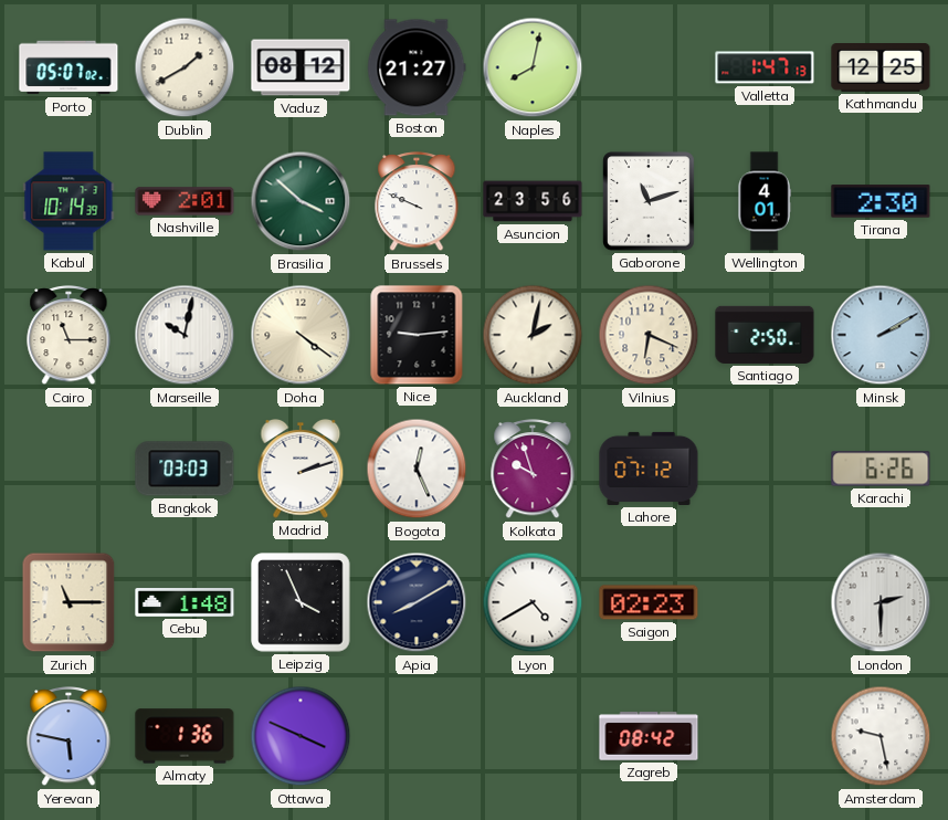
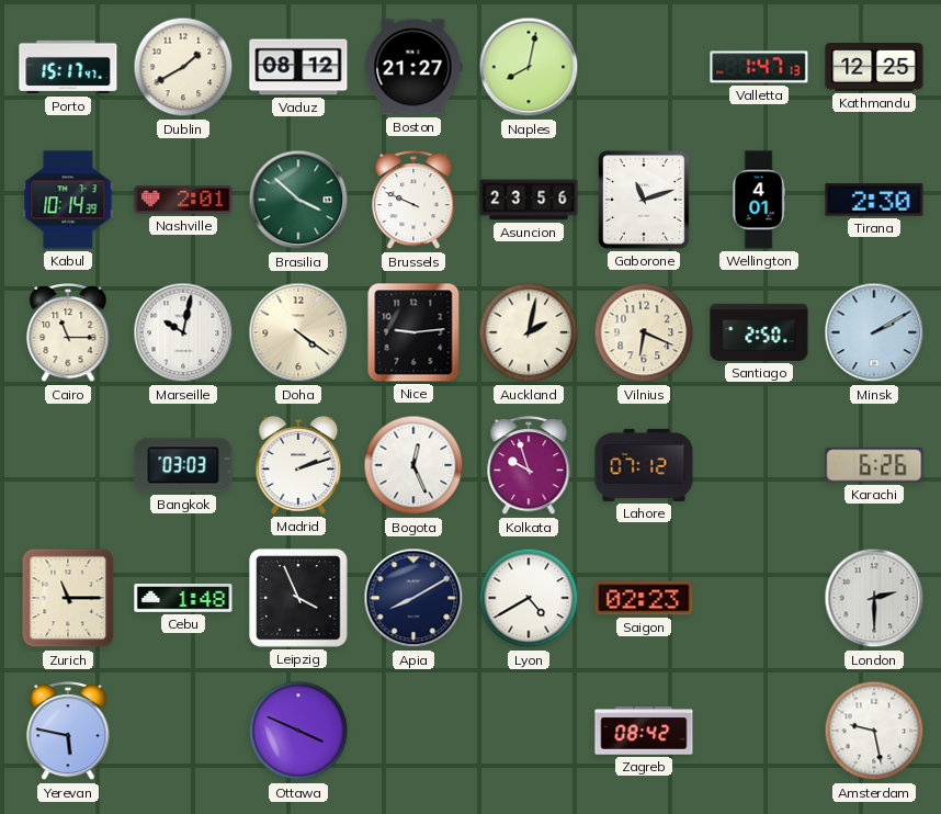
Porto: 05:07 -> 15:17
Almaty: 1:36 -> none
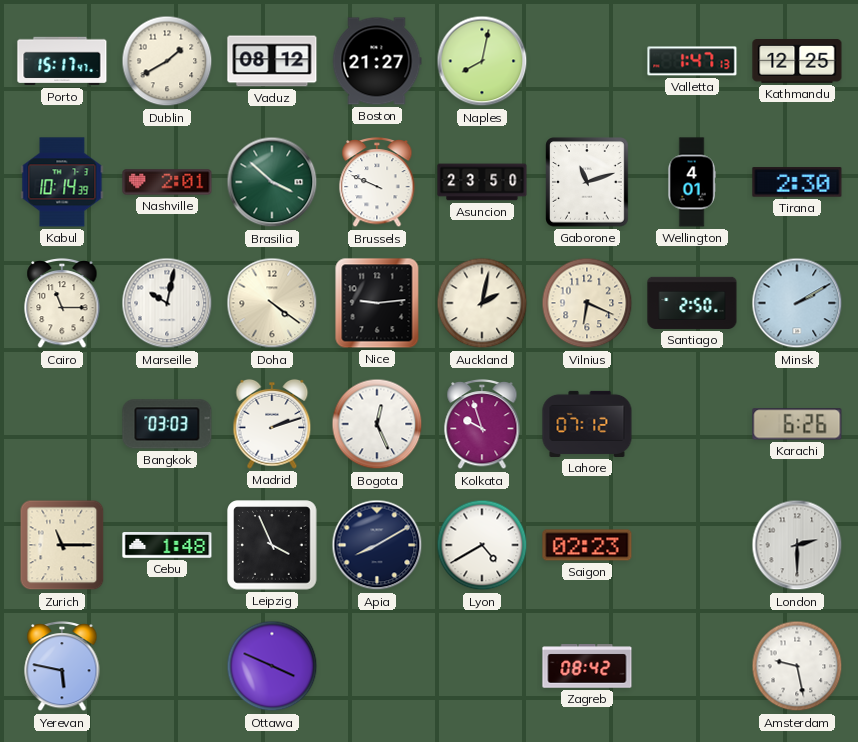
Asuncion: 23:56 -> 23:50
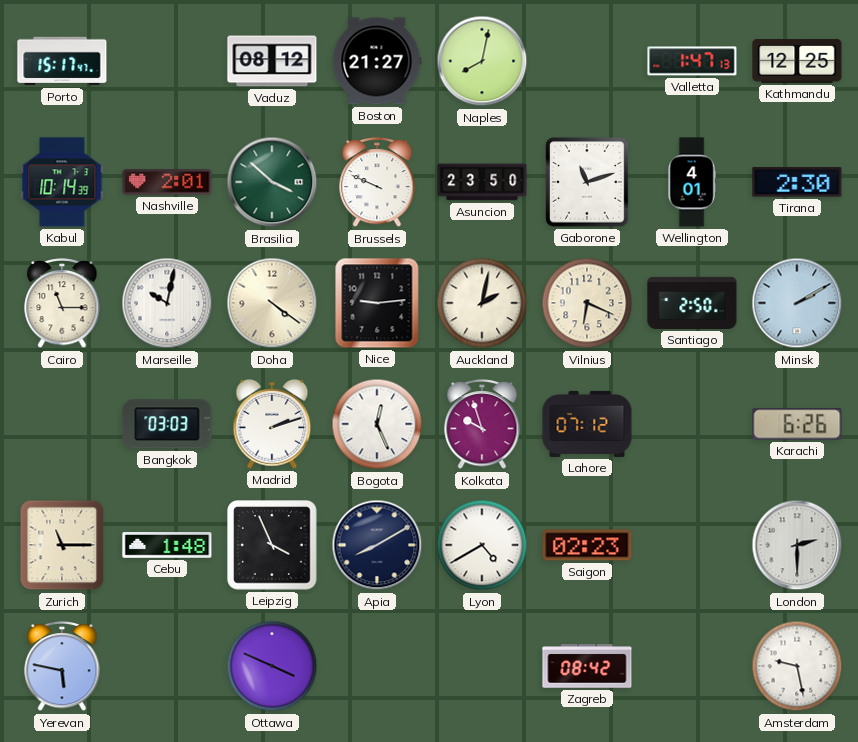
Dublin: 1:40 -> none
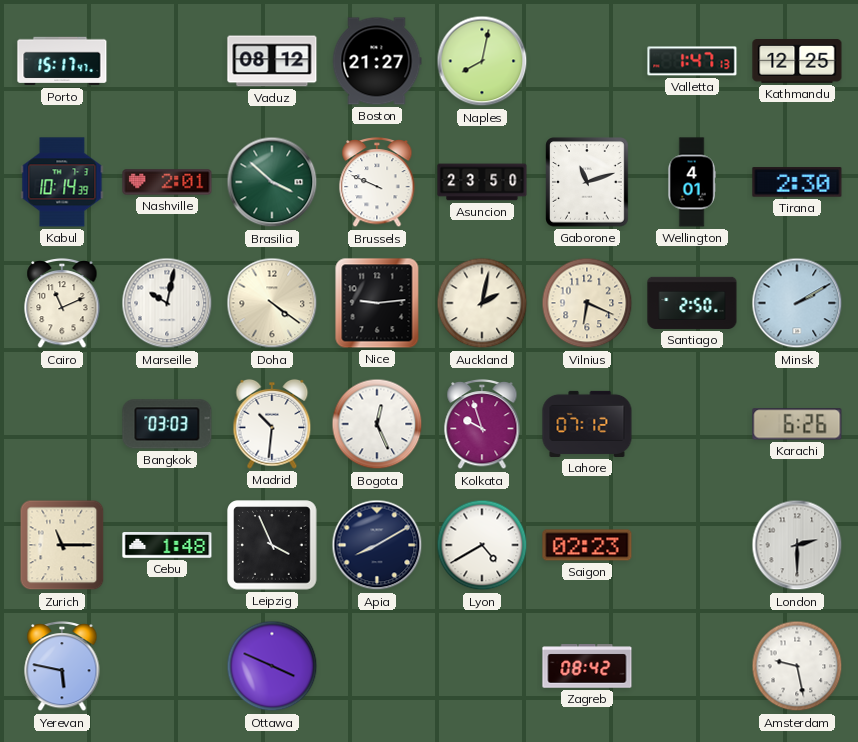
Cairo: 11:15 -> 11:11
Madrid: 2:12 -> 10:31
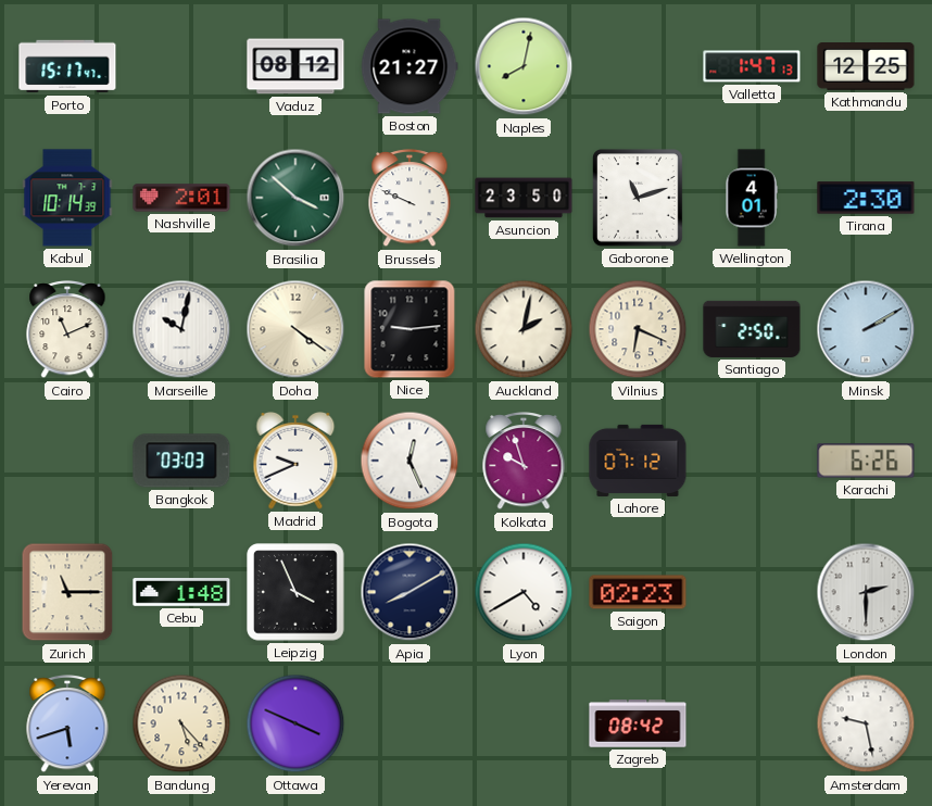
Madrid: 10:31 -> 9:41
Yerevan: 5:47 -> 5:42
Bandung: none -> 5:23
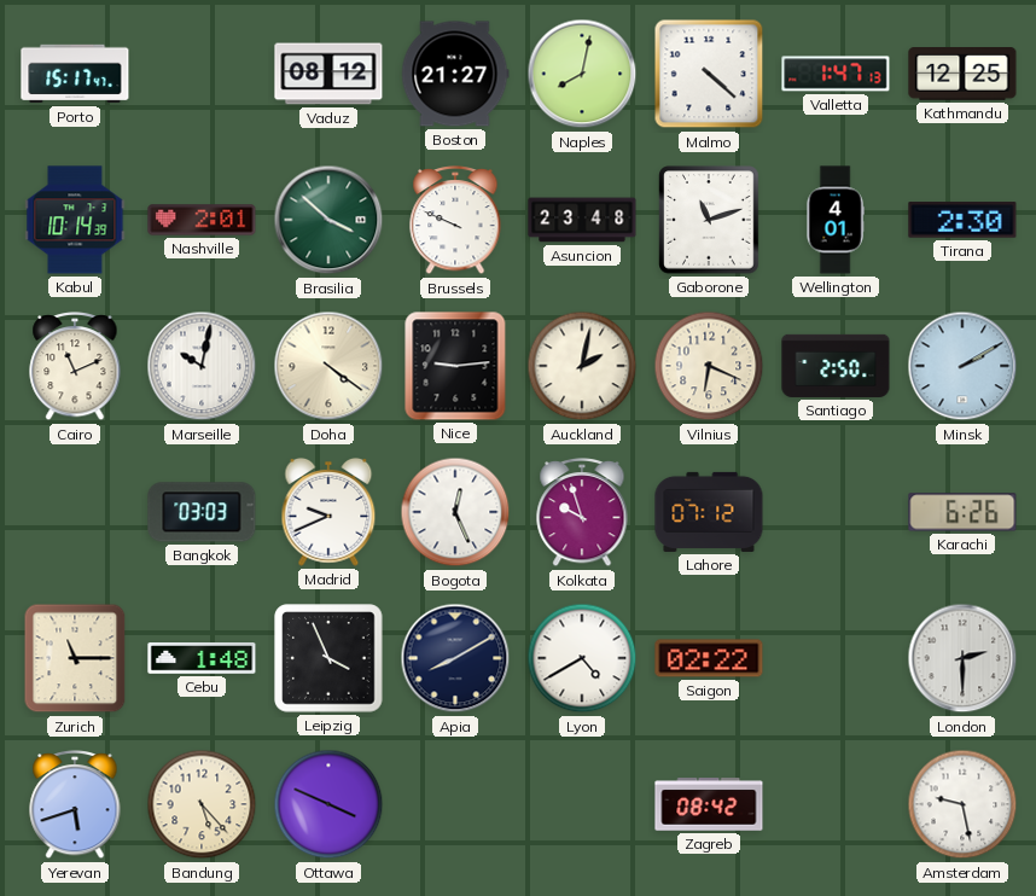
Malmo: none -> 4:22
Asuncion: 23:50 -> 23:48
Saigon: 02:23 -> 02:22
